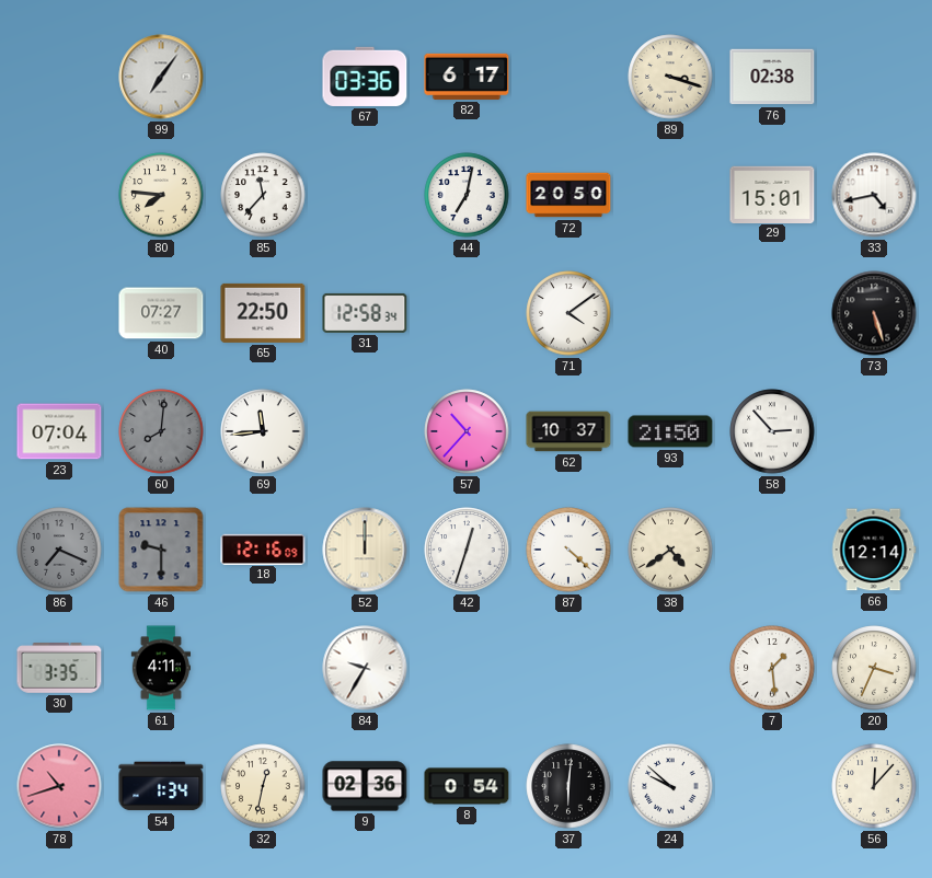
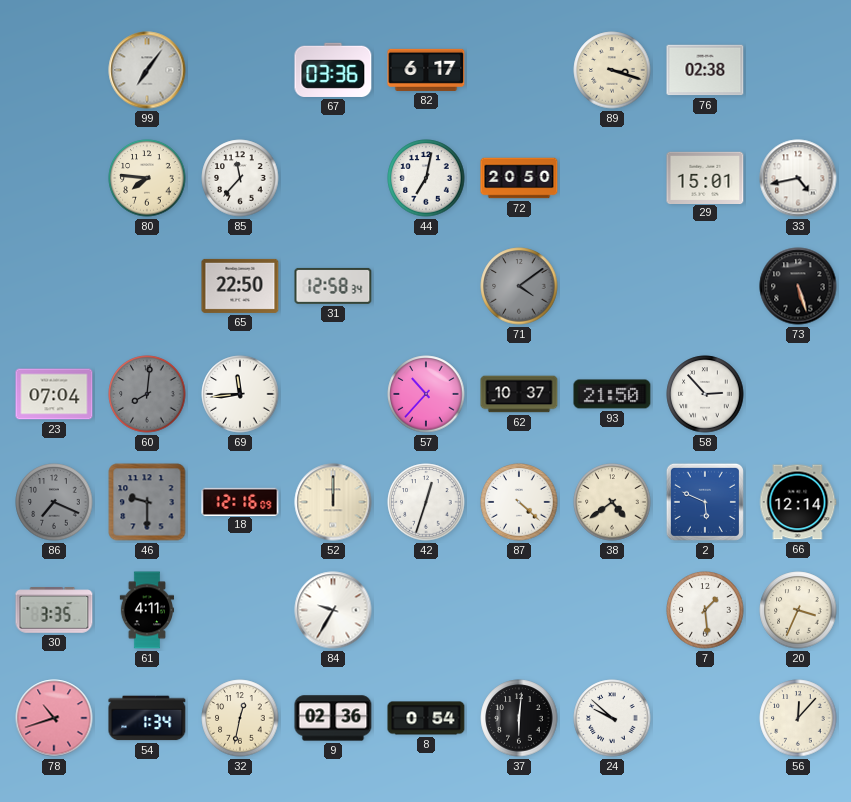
40: 07:27 -> none
71 dial: white -> grey
2: none -> 5:49
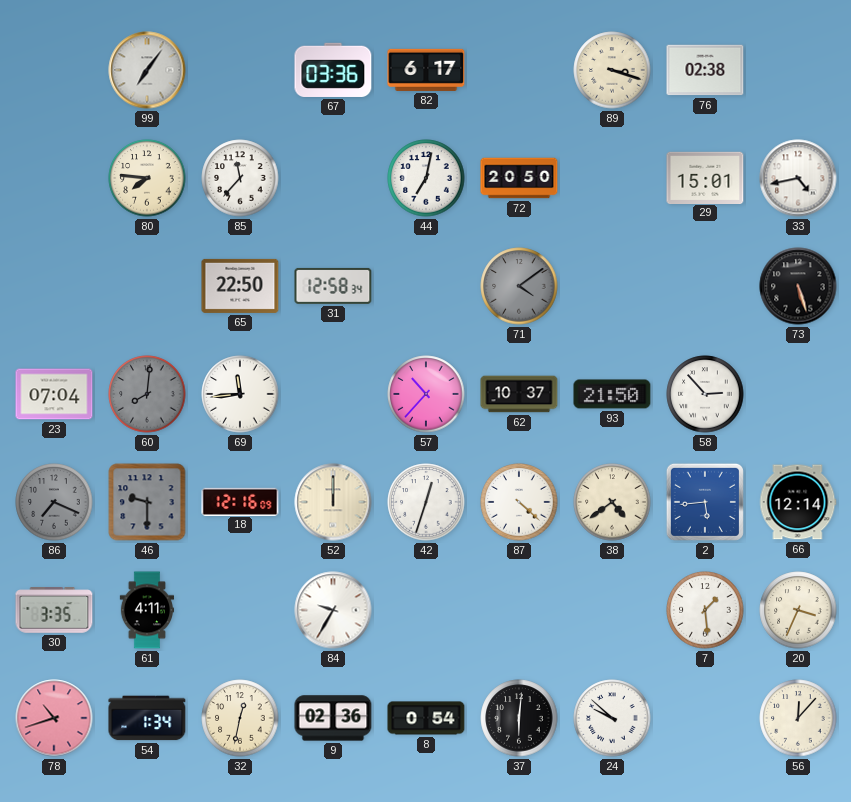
2: 5:49 -> 5:44
